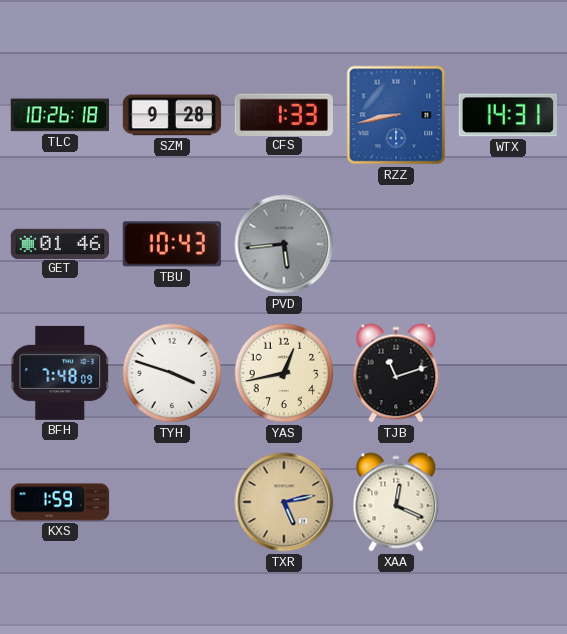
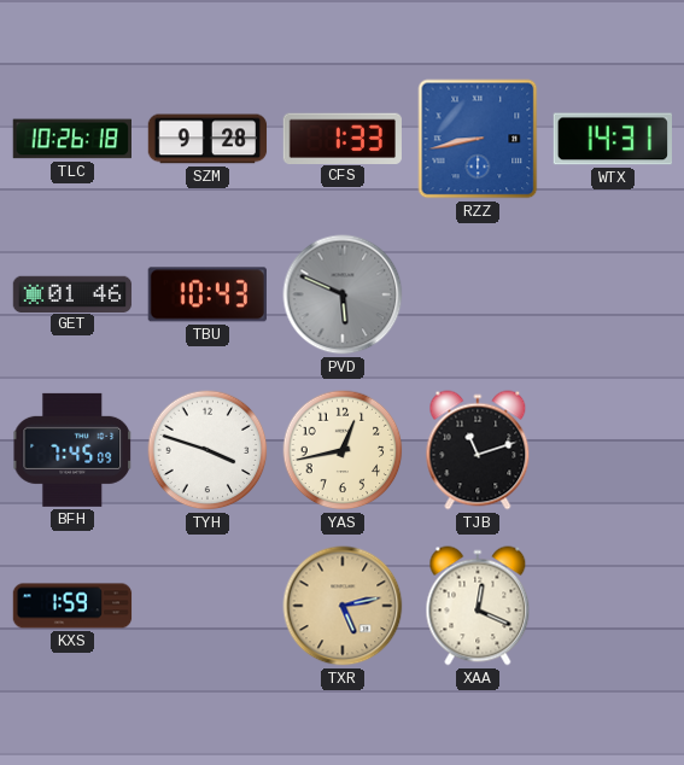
PVD: 5:44 -> 5:49
BFH: 7:48 -> 7:45
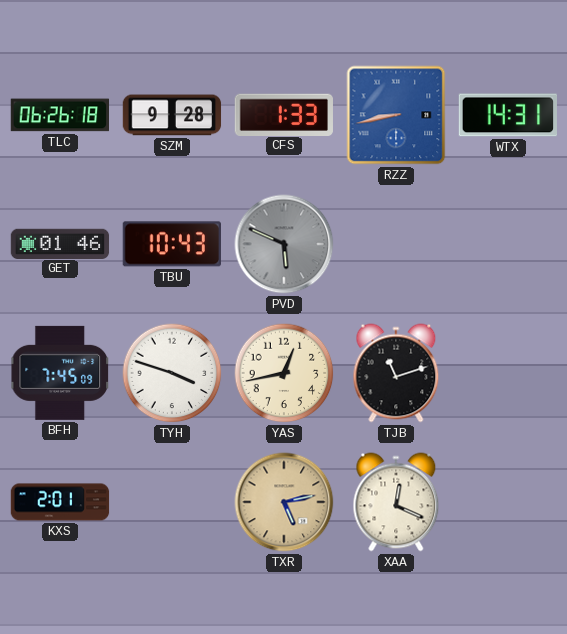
TLC: 10:26 -> 06:26
KXS: 1:59 -> 2:01
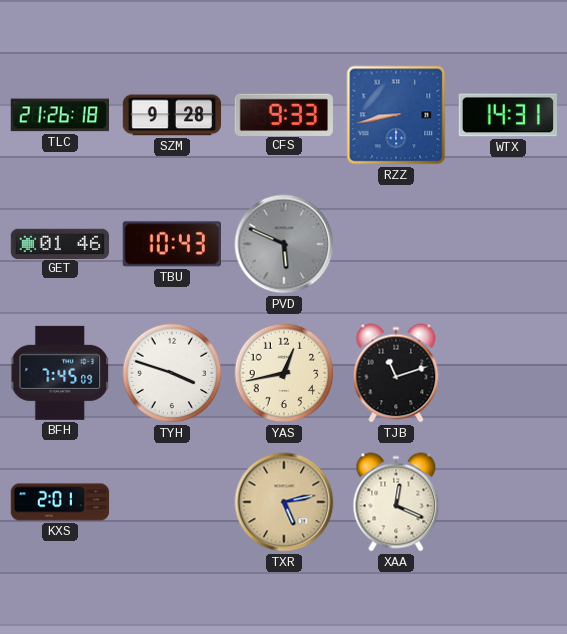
TLC: 06:26 -> 21:26
CFS: 1:33 -> 9:33
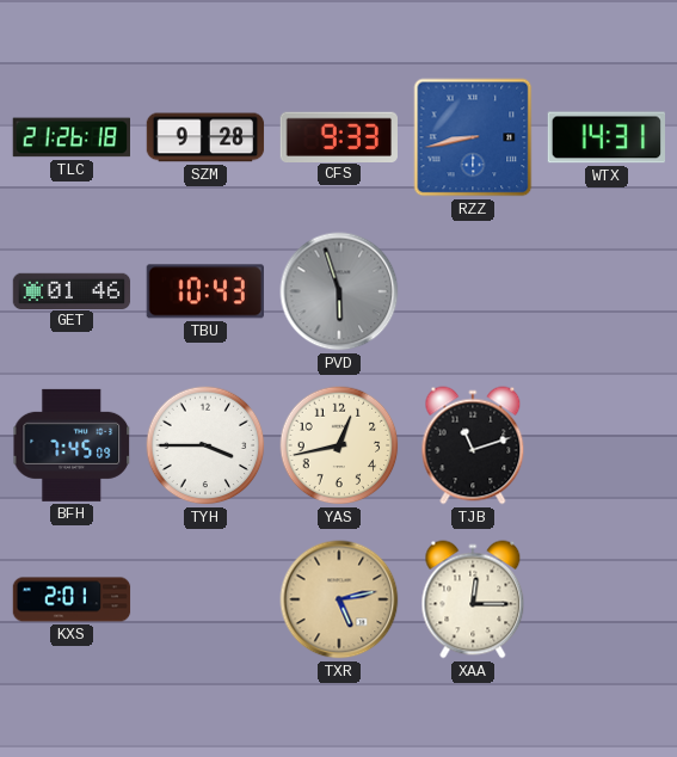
PVD: 5:49 -> 5:57
TYH: 3:48 -> 3:45
XAA: 12:19 -> 12:15
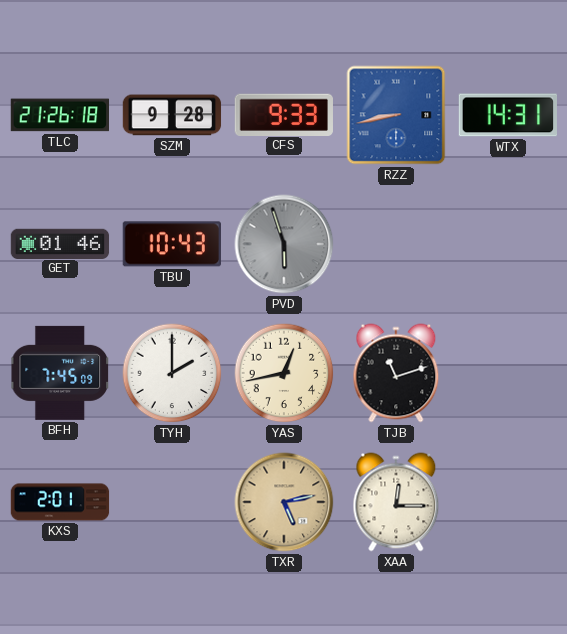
TYH: 3:45 -> 2:00
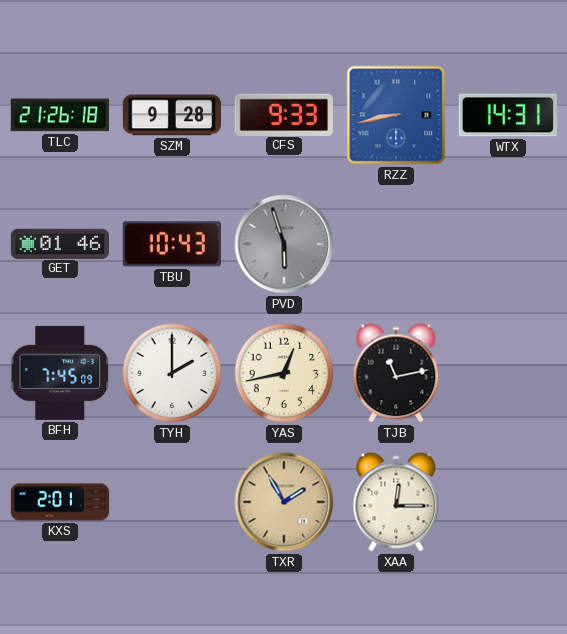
TJB: 11:12 -> 11:13
TXR: 5:13 -> 1:55
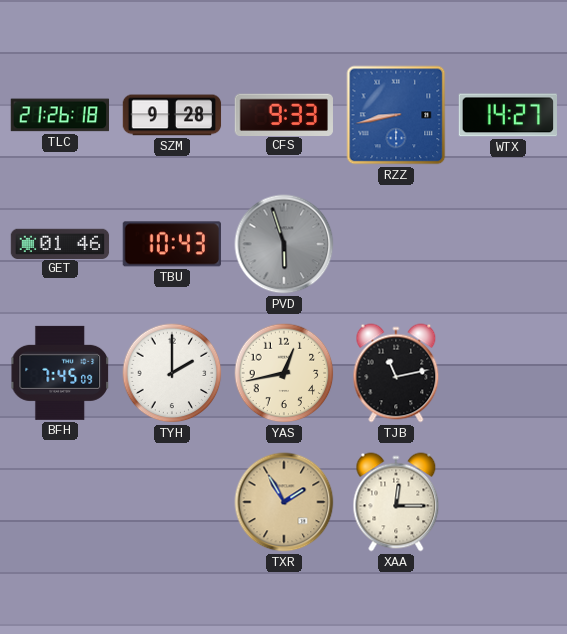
WTX: 14:31 -> 14:27
KXS: 2:01 -> none
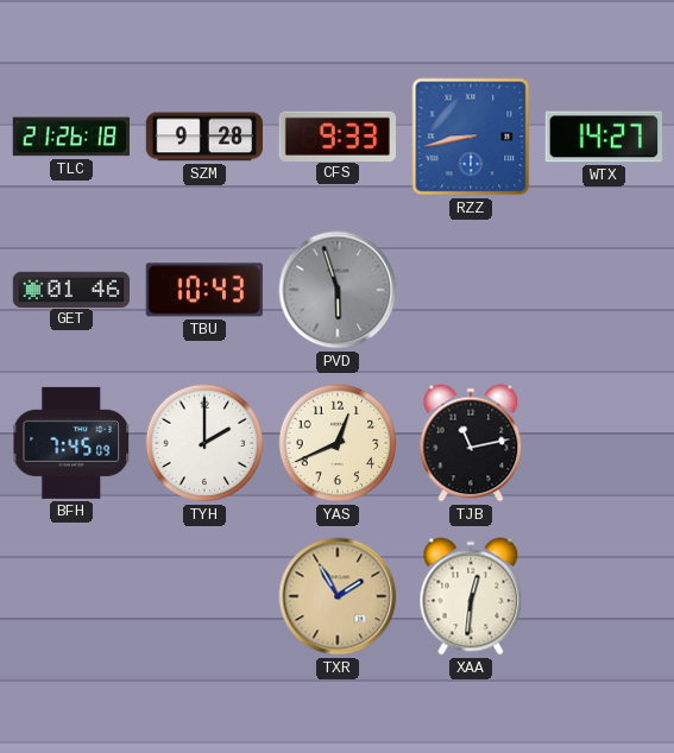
YAS: 12:43 -> 12:41
XAA: 12:15 -> 12:31
